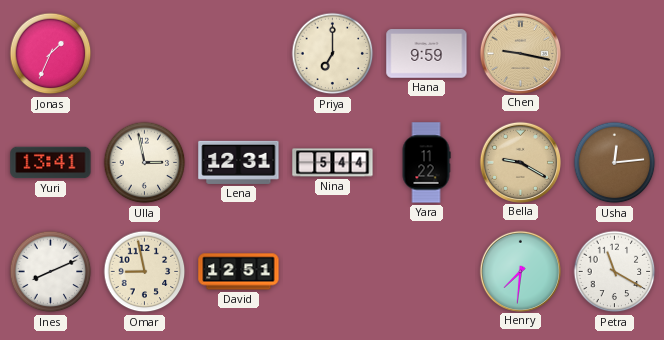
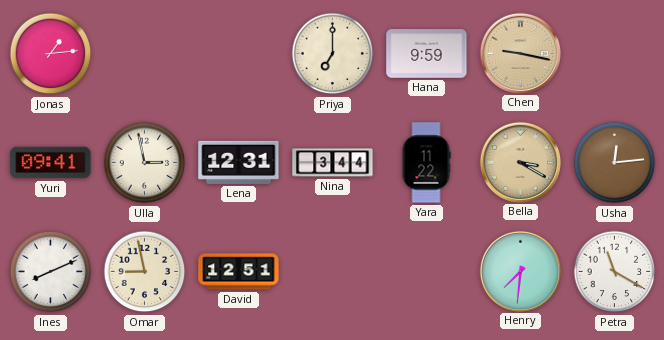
Jonas: 1:34 -> 1:14
Yuri: 13:41 -> 09:41
Nina: 5:44 -> 3:44
Bella: 9:20 -> 3:20
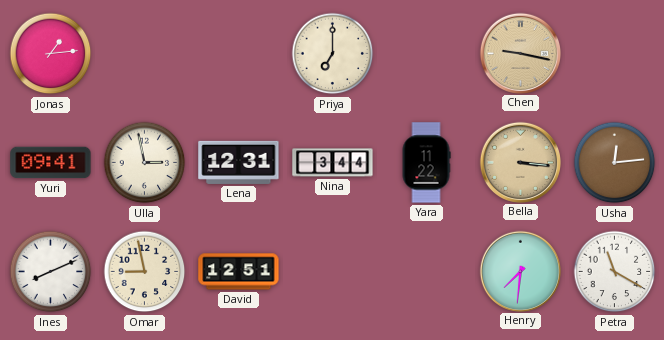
Hana: 9:59 -> none
Bella: 3:20 -> 3:16
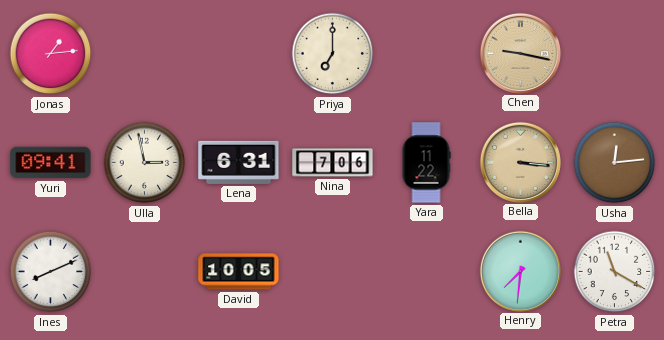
Lena: 12:31 -> 6:31
Nina: 3:44 -> 7:06
Omar: 8:58 -> none
David: 12:51 -> 10:05
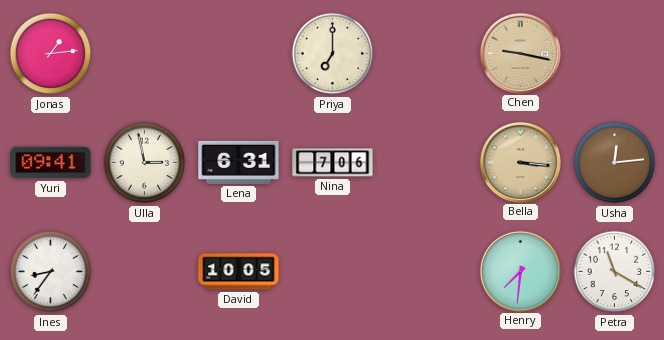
Yara: 11:22 -> none
Ines: 8:11 -> 8:36
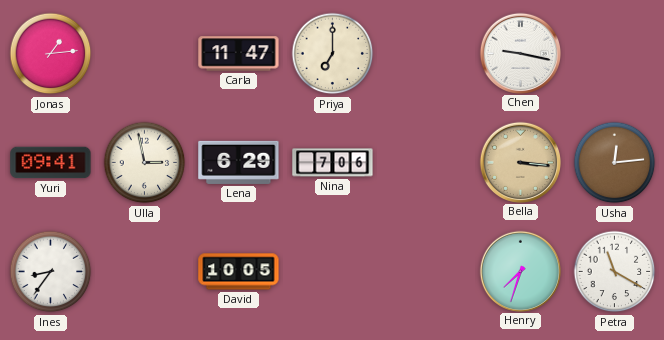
Carla: none -> 11:47
Chen dial: champagne -> white
Lena: 6:31 -> 6:29
Henry: 7:31 -> 7:33
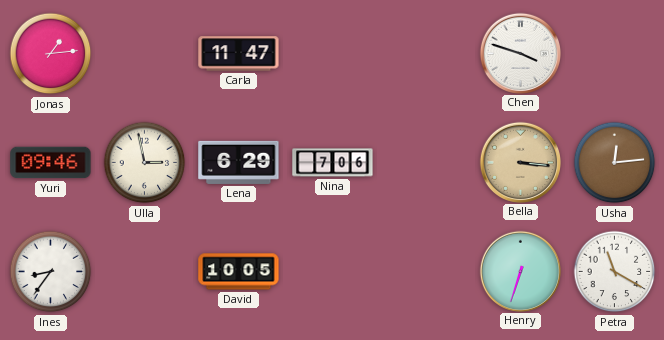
Priya: 7:00 -> none
Chen: 9:17 -> 3:48
Yuri: 09:41 -> 09:46
Henry: 7:33 -> 6:33
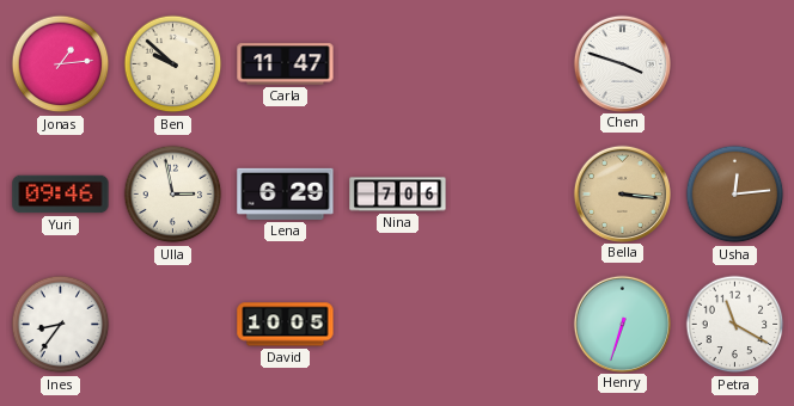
Ben: none -> 9:52
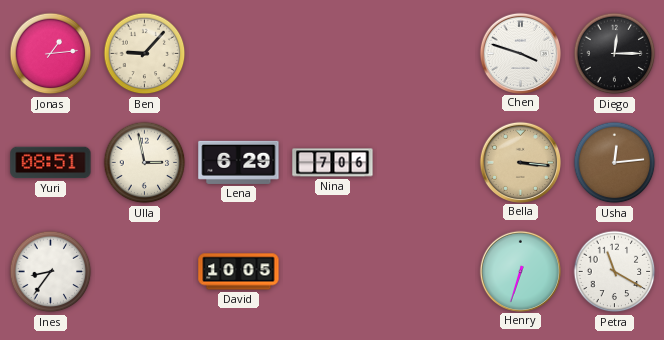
Ben: 9:52 -> 9:07
Carla: 11:47 -> none
Diego: none -> 12:15
Yuri: 09:46 -> 08:51
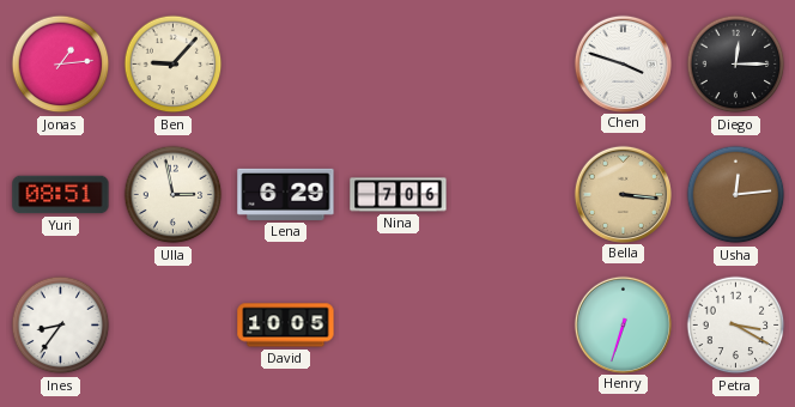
Petra: 11:20 -> 3:20
